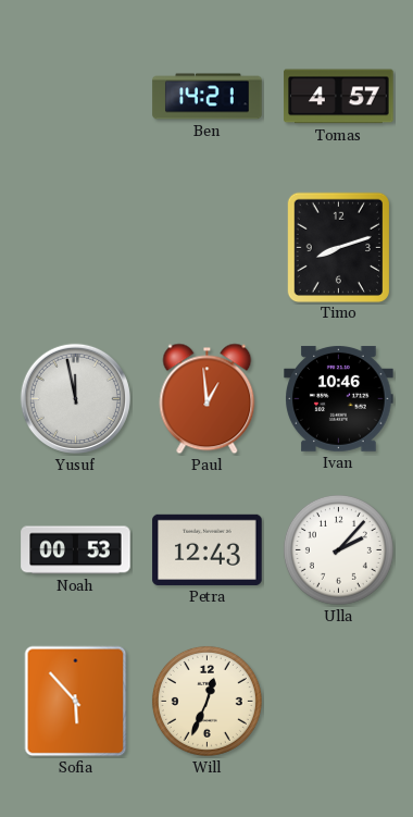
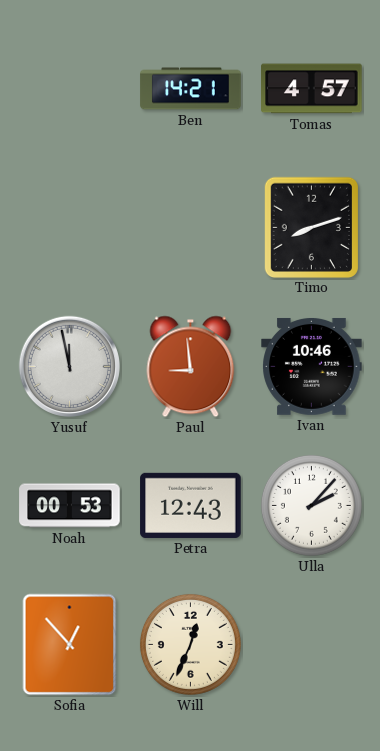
Paul: 12:59 -> 8:59
Sofia: 5:53 -> 12:53
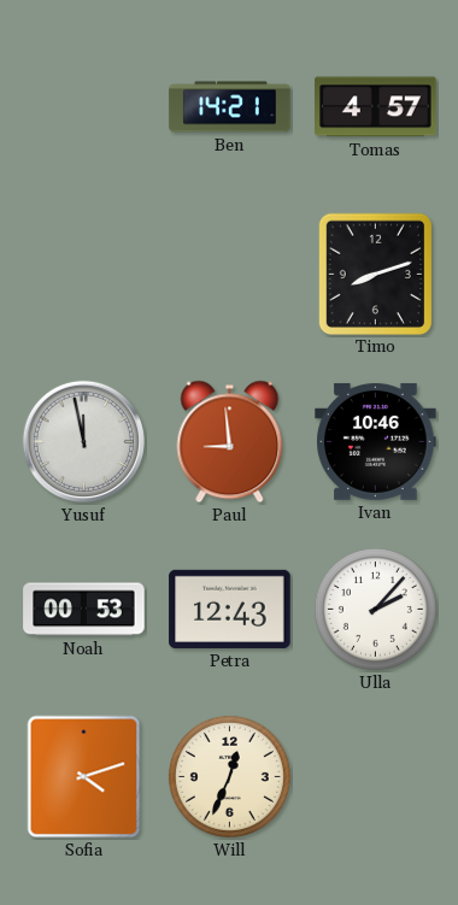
Sofia: 12:53 -> 4:12
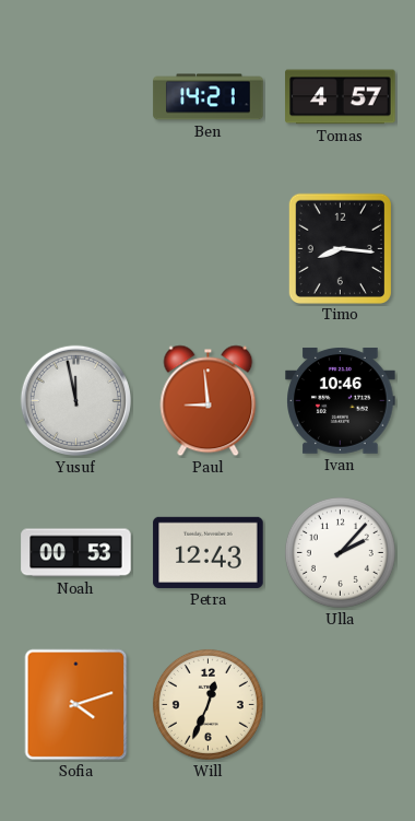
Timo: 8:12 -> 8:16
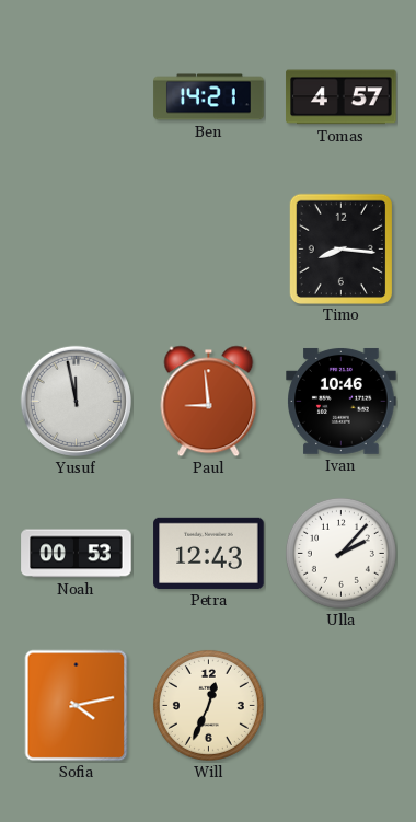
Sofia: 4:12 -> 4:13
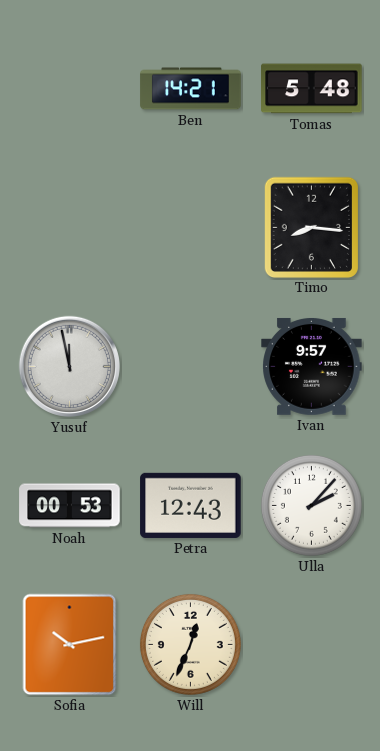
Tomas: 4:57 -> 5:48
Paul: 8:59 -> none
Ivan: 10:46 -> 9:57
Sofia: 4:13 -> 10:13
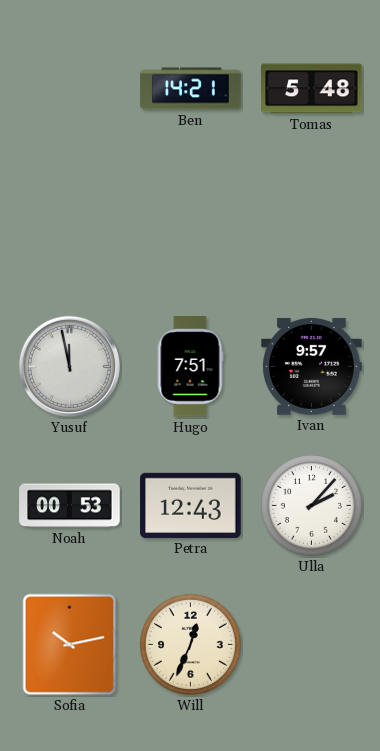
Timo: 8:16 -> none
Hugo: none -> 7:51
